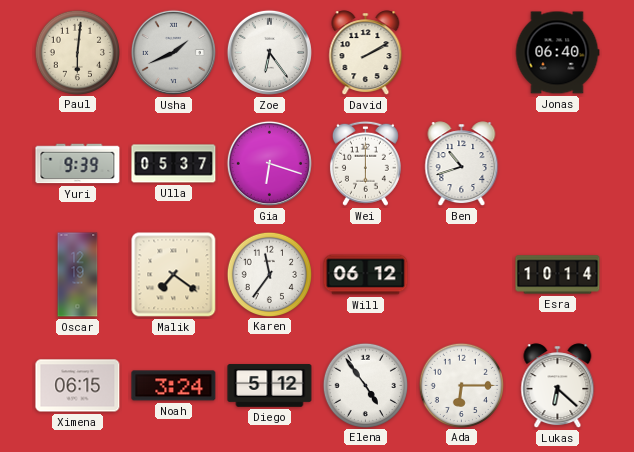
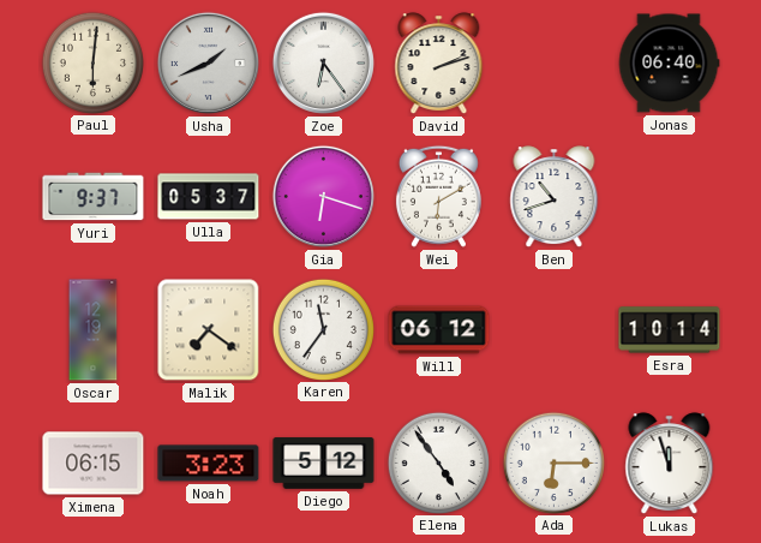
David: 2:10 -> 2:12
Yuri: 9:39 -> 9:37
Wei: 6:00 -> 6:10
Noah: 3:24 -> 3:23
Lukas: 6:22 -> 11:57
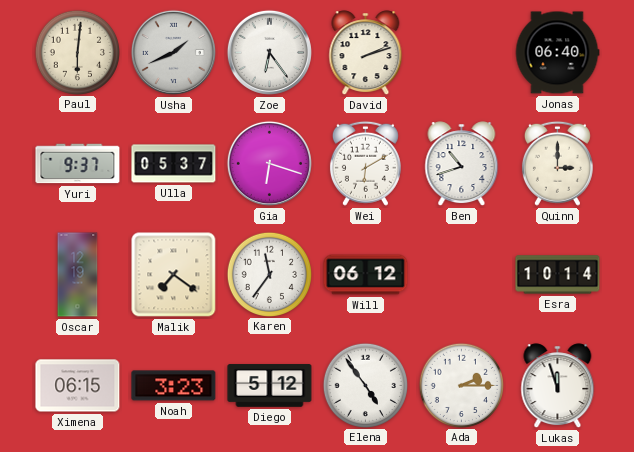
Quinn: none -> 3:00
Ada: 6:15 -> 2:15
